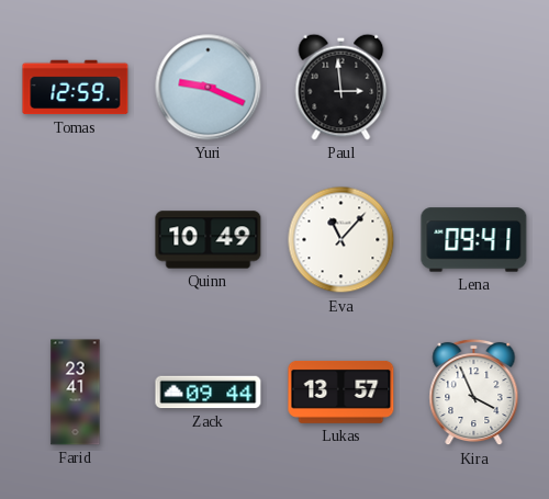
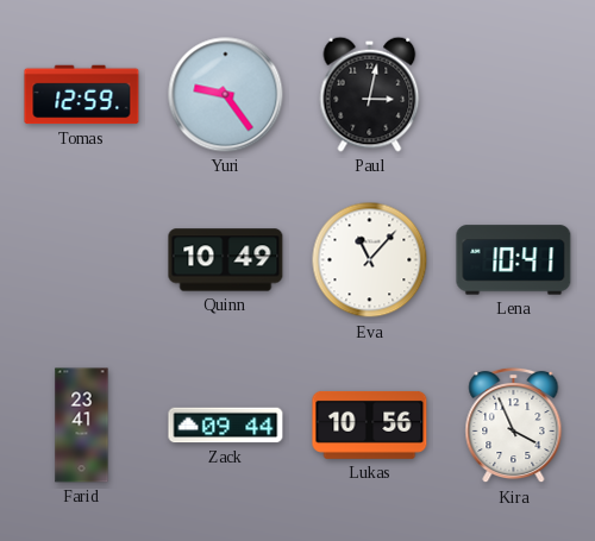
Yuri: 9:19 -> 9:24
Paul: 2:59 -> 3:02
Lena: 09:41 -> 10:41
Lukas: 13:57 -> 10:56
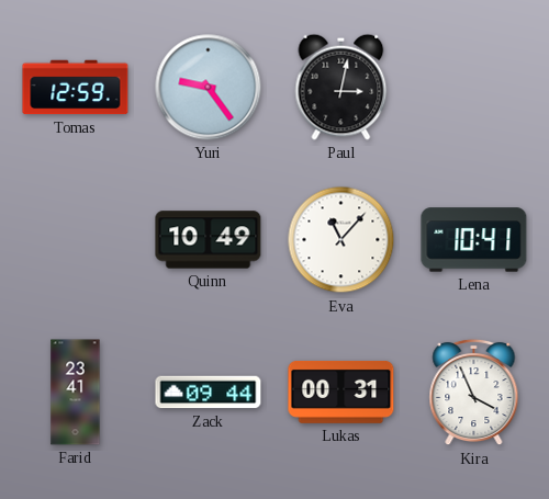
Lukas: 10:56 -> 00:31
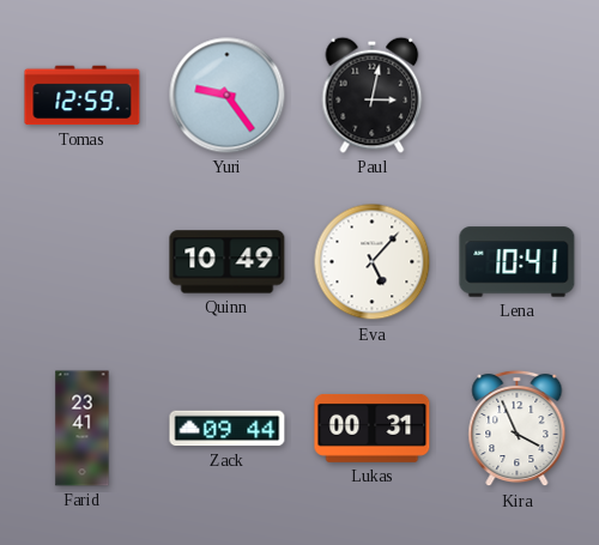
Eva: 11:07 -> 5:07
